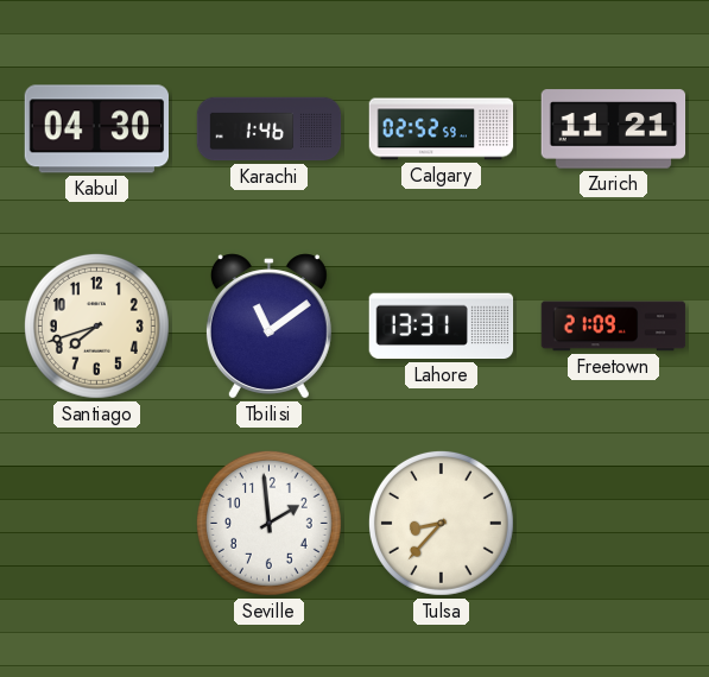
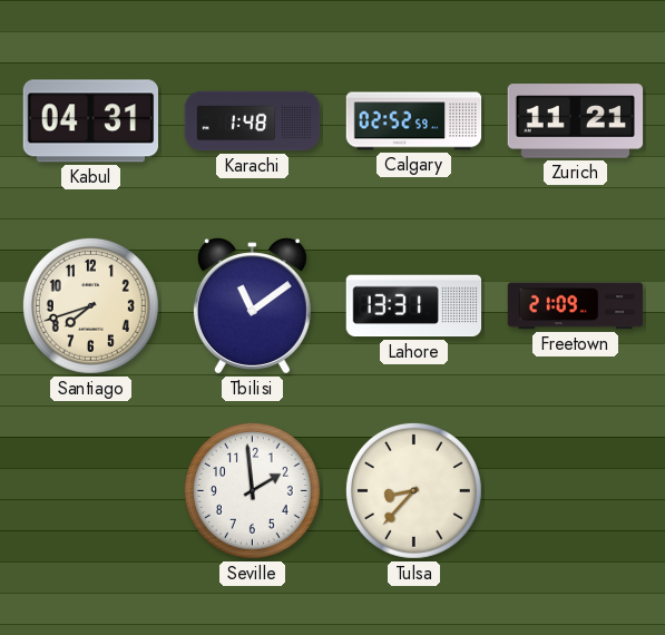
Kabul: 04:30 -> 04:31
Karachi: 1:46 -> 1:48
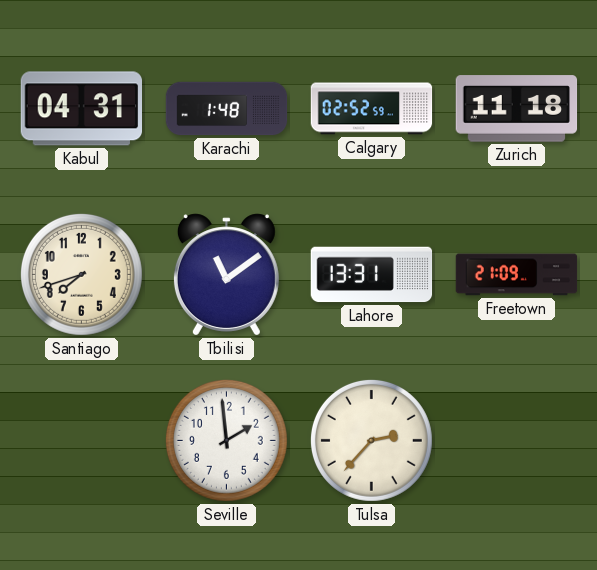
Zurich: 11:21 -> 11:18
Tulsa: 8:37 -> 2:37
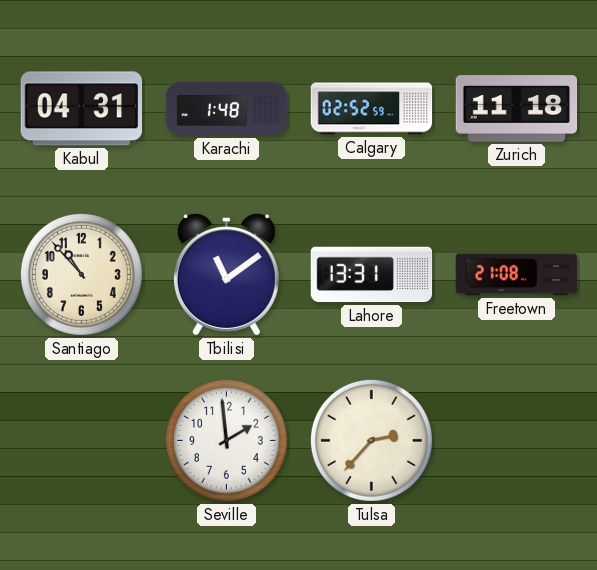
Santiago: 7:42 -> 10:53
Freetown: 21:09 -> 21:08
